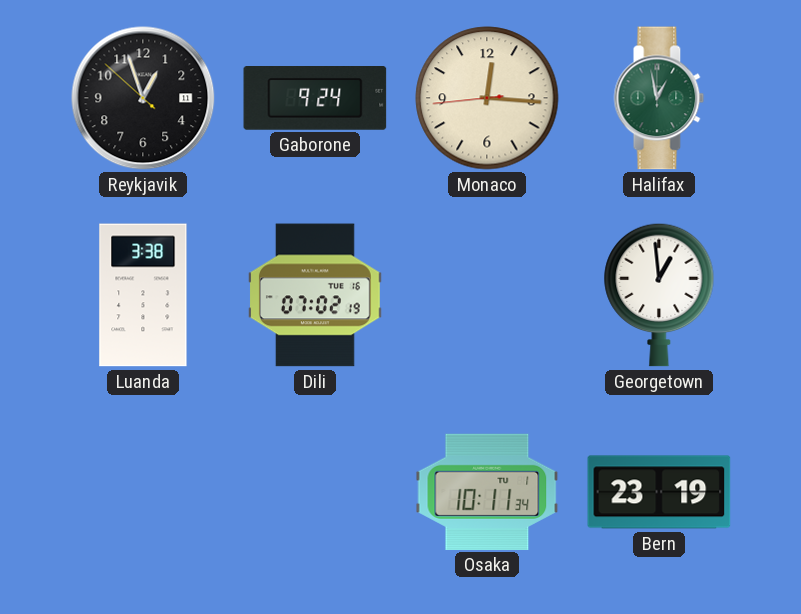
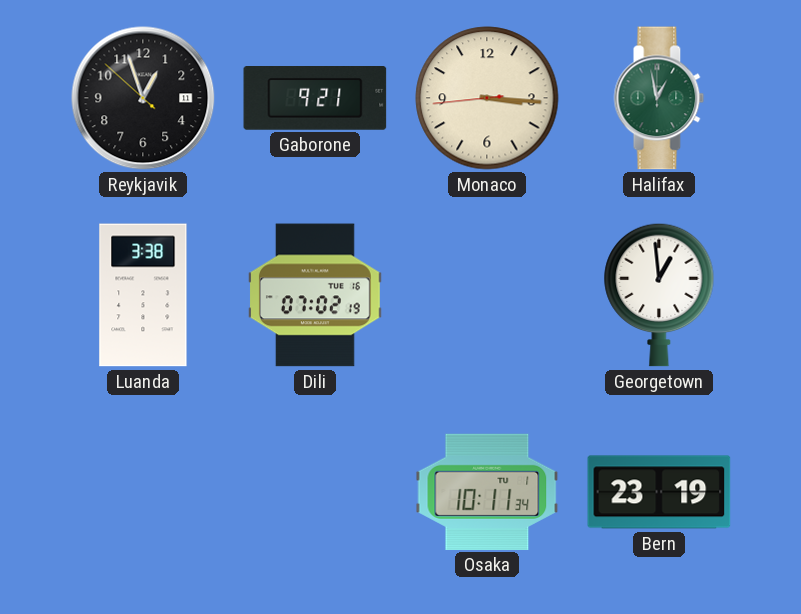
Gaborone: 9:24 -> 9:21
Monaco: 12:15 -> 3:15
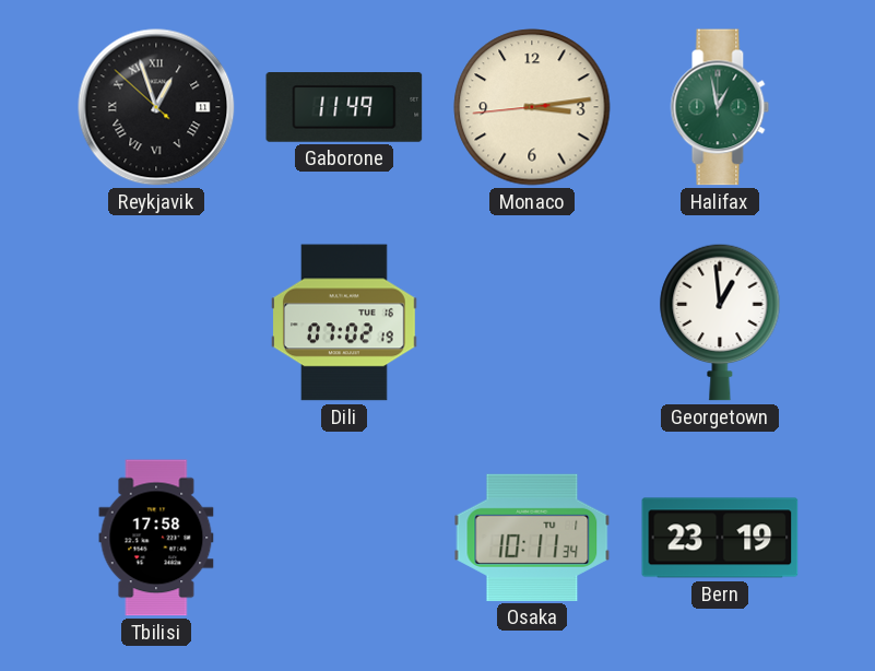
Reykjavik numerals: Arabic -> Roman
Gaborone: 9:21 -> 11:49
Monaco: 3:15 -> 3:13
Luanda: 3:38 -> none
Tbilisi: none -> 17:58
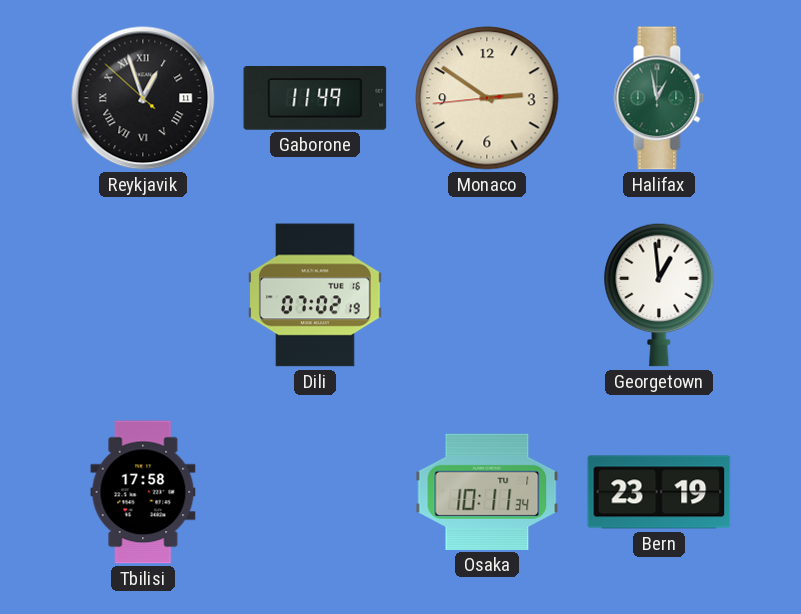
Monaco: 3:13 -> 2:50
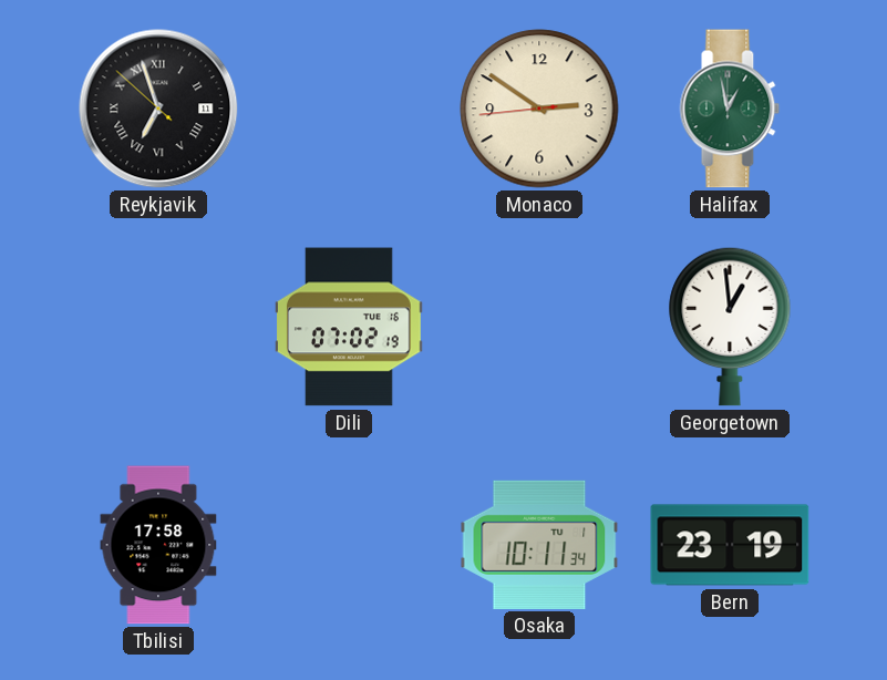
Reykjavik: 12:56 -> 6:56
Gaborone: 11:49 -> none
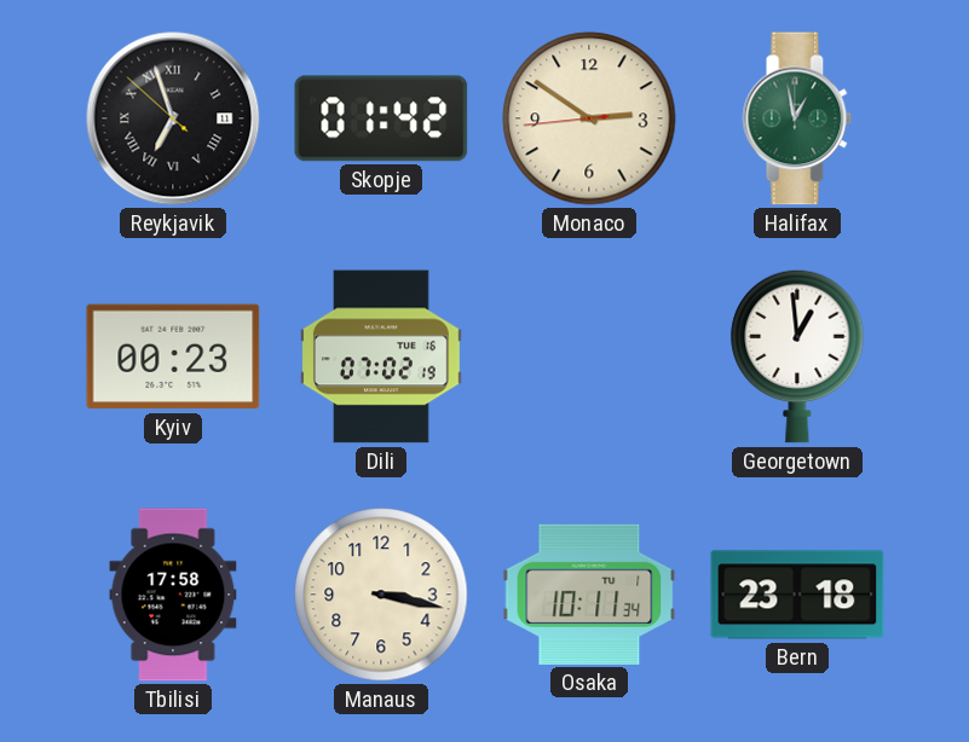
Skopje: none -> 01:42
Kyiv: none -> 00:23
Manaus: none -> 3:17
Bern: 23:19 -> 23:18
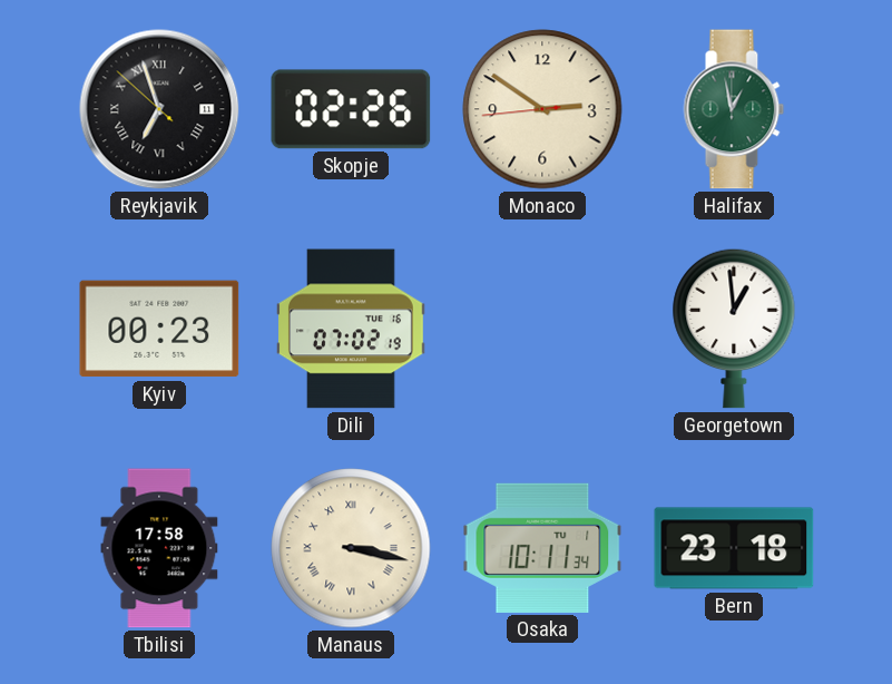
Skopje: 01:42 -> 02:26
Manaus numerals: Arabic -> Roman
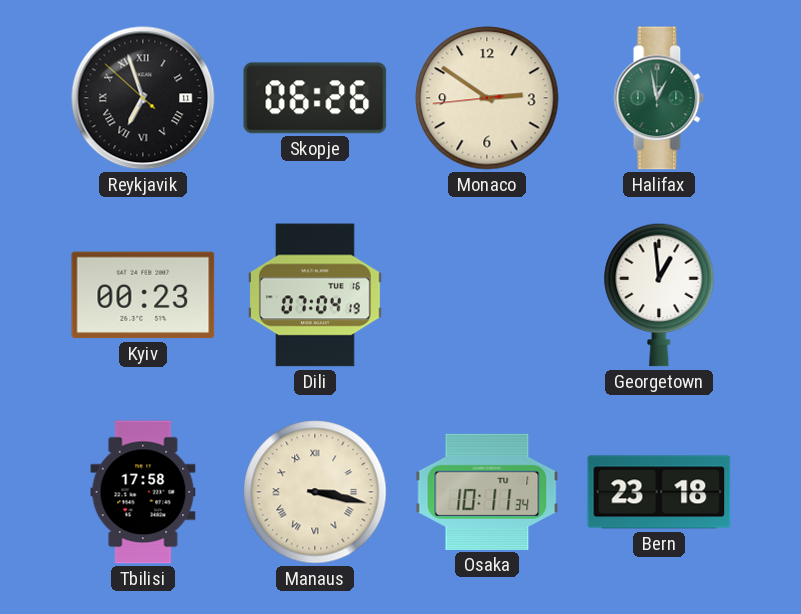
Skopje: 02:26 -> 06:26
Dili: 07:02 -> 07:04
